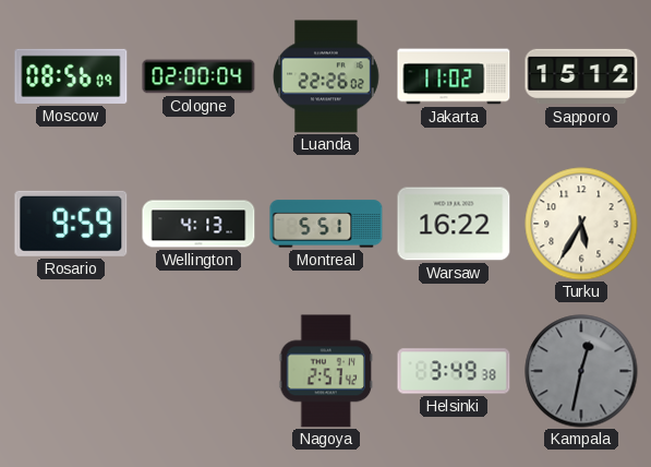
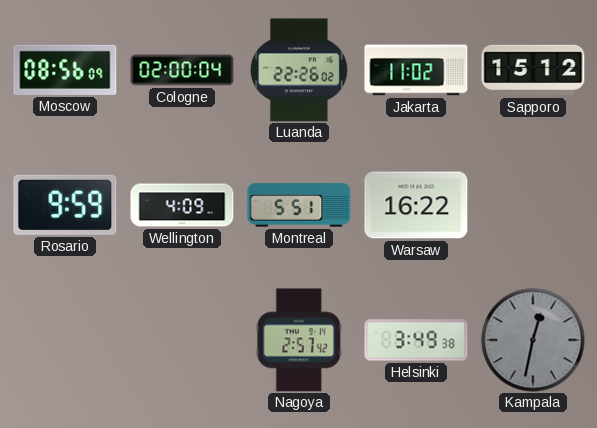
Wellington: 4:13 -> 4:09
Turku: 5:35 -> none
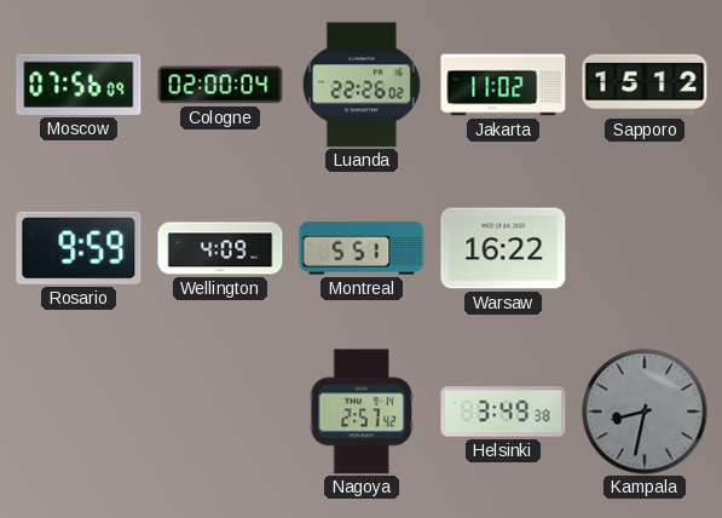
Moscow: 08:56 -> 07:56
Kampala: 12:32 -> 8:32
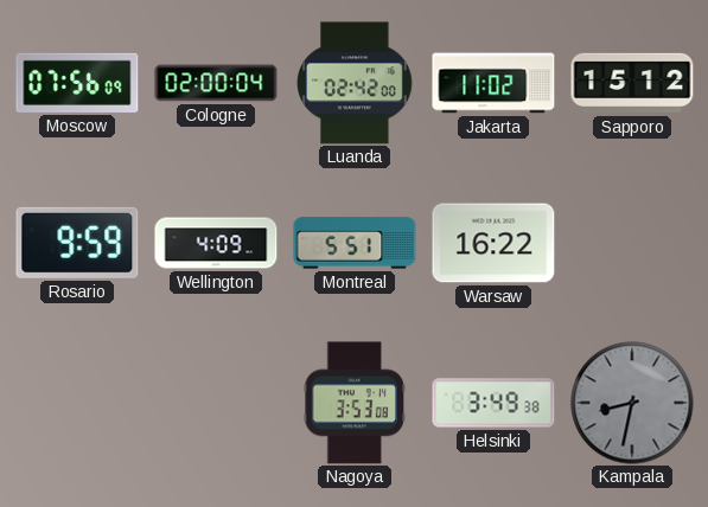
Luanda: 22:26 -> 02:42
Nagoya: 2:57 -> 3:53
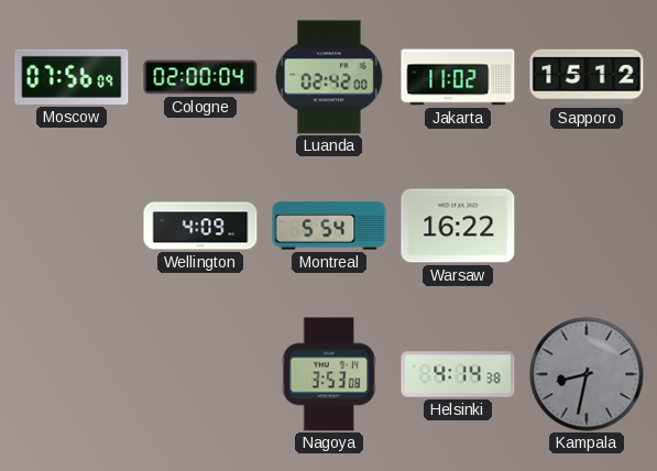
Rosario: 9:59 -> none
Montreal: 5:51 -> 5:54
Helsinki: 3:49 -> 4:14
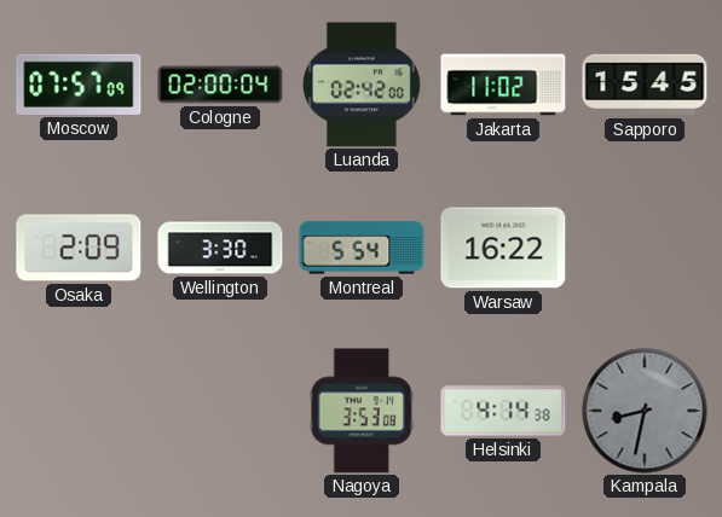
Moscow: 07:56 -> 07:57
Sapporo: 15:12 -> 15:45
Osaka: none -> 2:09
Wellington: 4:09 -> 3:30
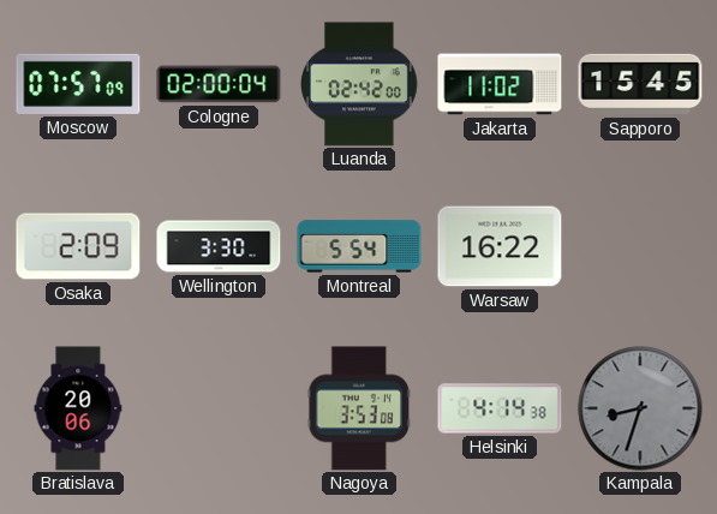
Bratislava: none -> 20:06
Kampala: 8:32 -> 8:33
